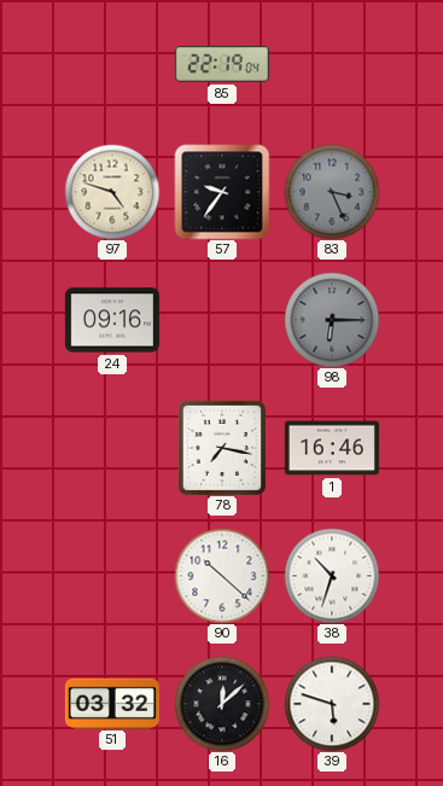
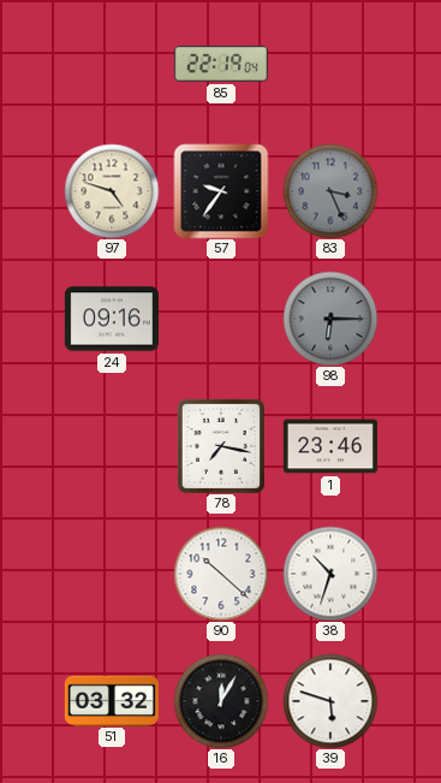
1: 16:46 -> 23:46
16: 12:08 -> 12:05
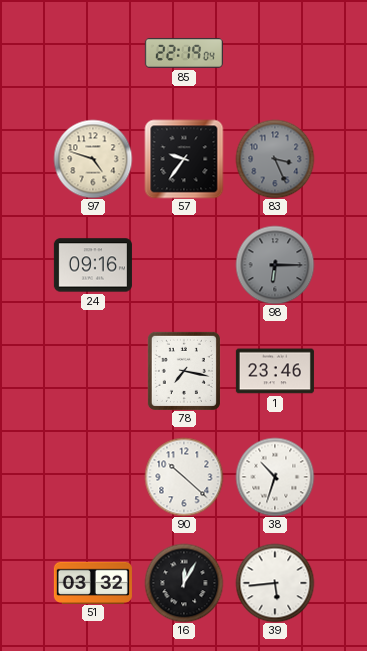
39: 5:48 -> 5:44
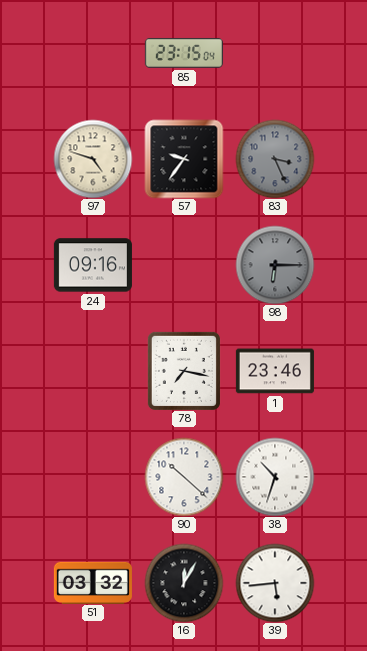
85: 22:19 -> 23:15
